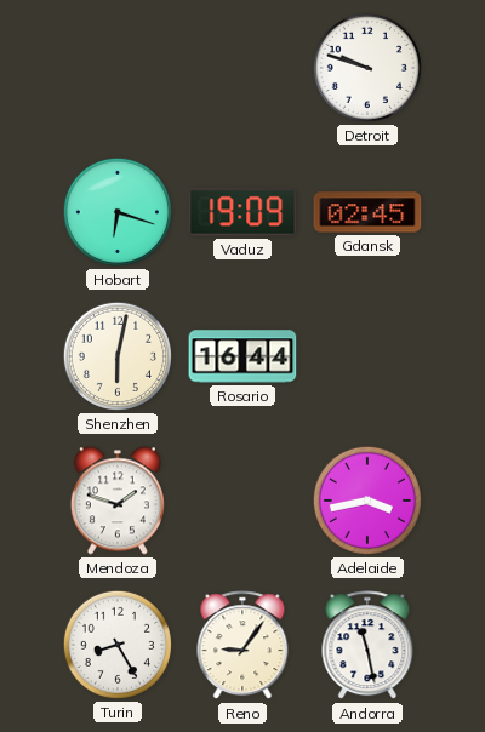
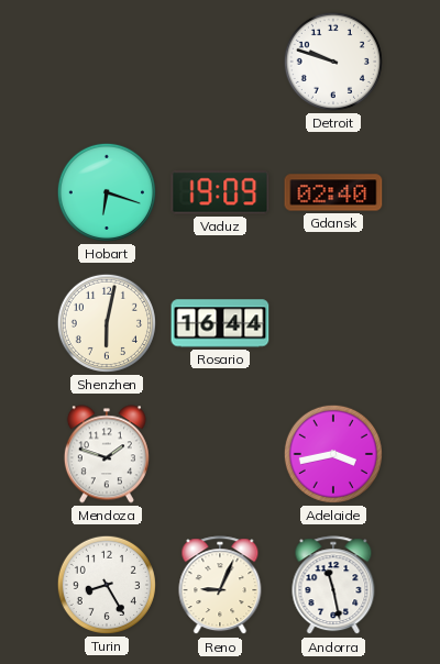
Gdansk: 02:45 -> 02:40
Reno: 9:06 -> 9:04
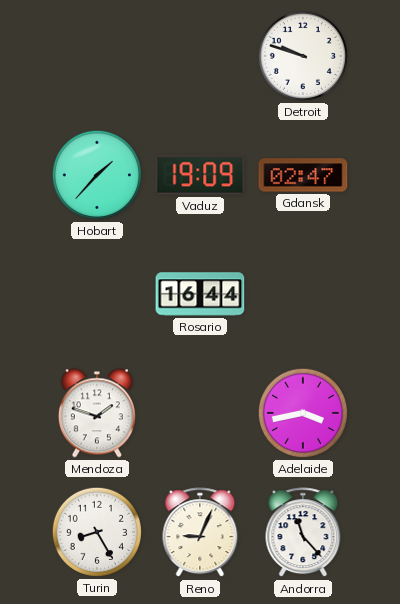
Hobart: 6:18 -> 1:37
Gdansk: 02:40 -> 02:47
Shenzhen: 6:02 -> none
Andorra: 11:28 -> 11:23
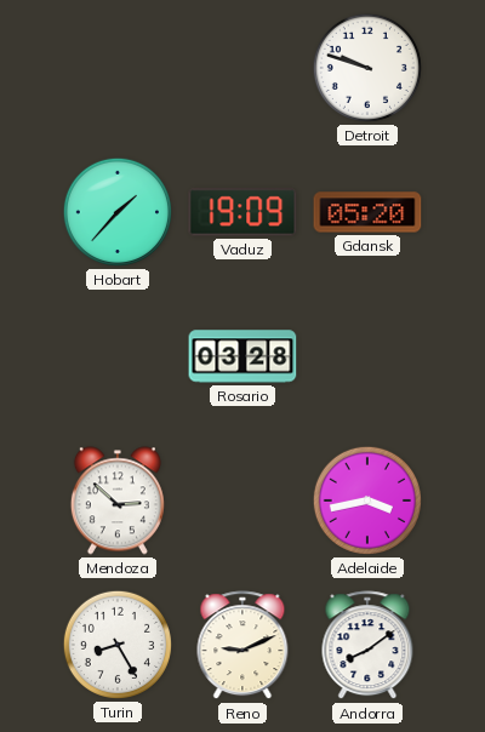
Gdansk: 02:47 -> 05:20
Rosario: 16:44 -> 03:28
Mendoza: 1:48 -> 2:52
Reno: 9:04 -> 9:11
Andorra: 11:23 -> 8:09
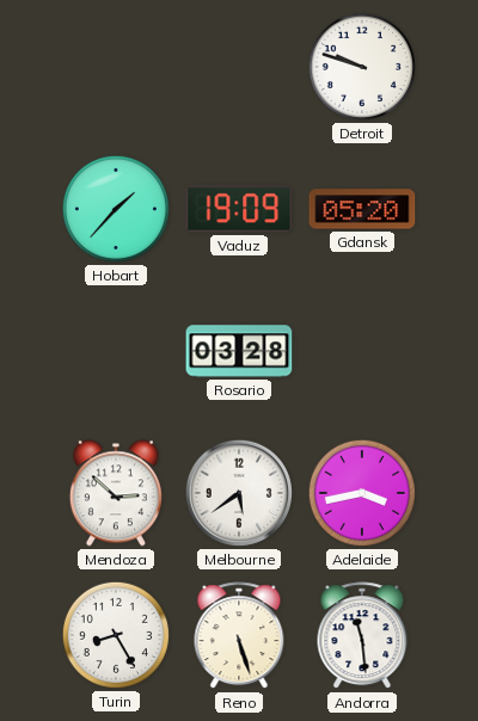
Melbourne: none -> 5:39
Reno: 9:11 -> 5:27
Andorra: 8:09 -> 11:29
